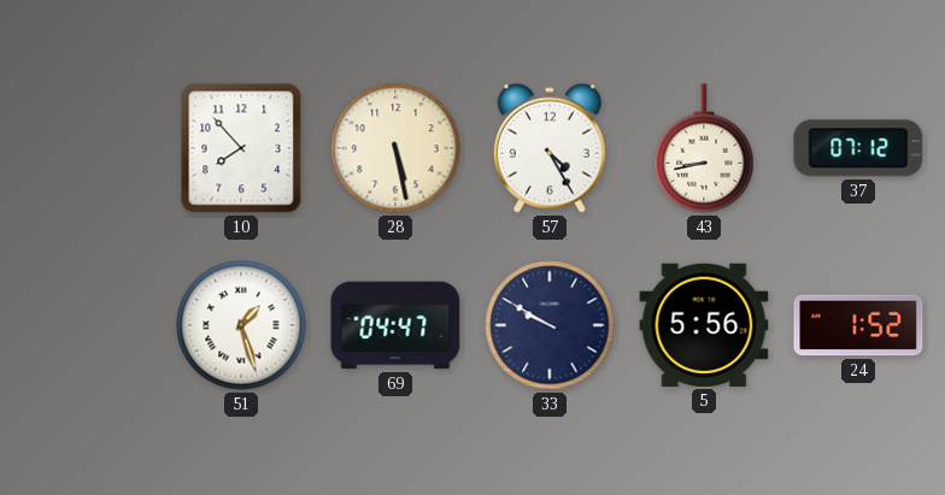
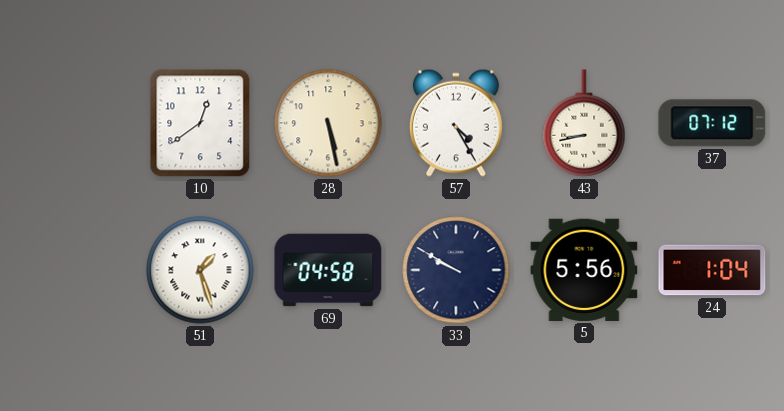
10: 7:53 -> 12:39
69: 04:47 -> 04:58
24: 1:52 -> 1:04
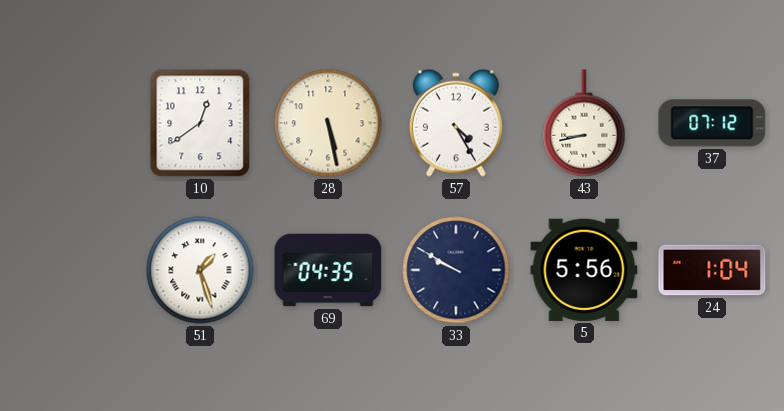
69: 04:58 -> 04:35
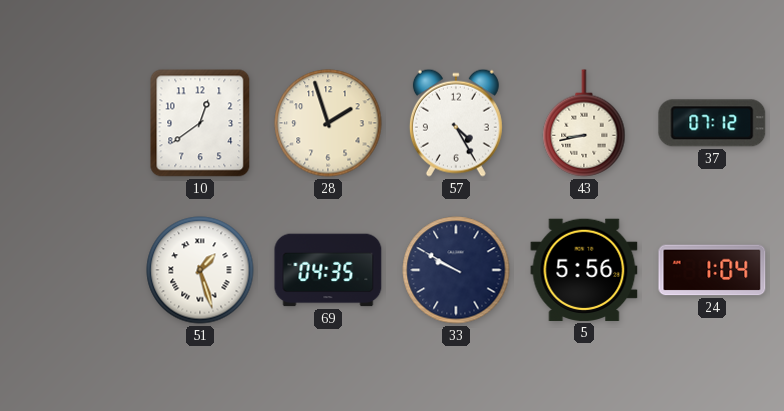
28: 5:28 -> 1:57
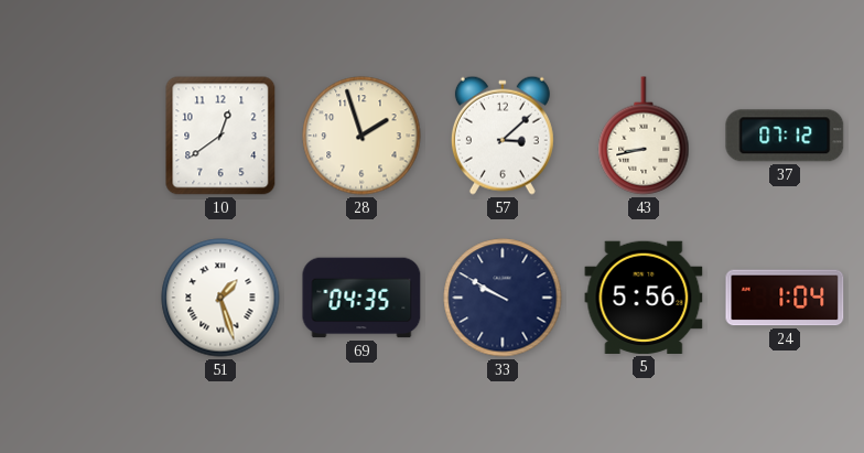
57: 4:25 -> 3:08
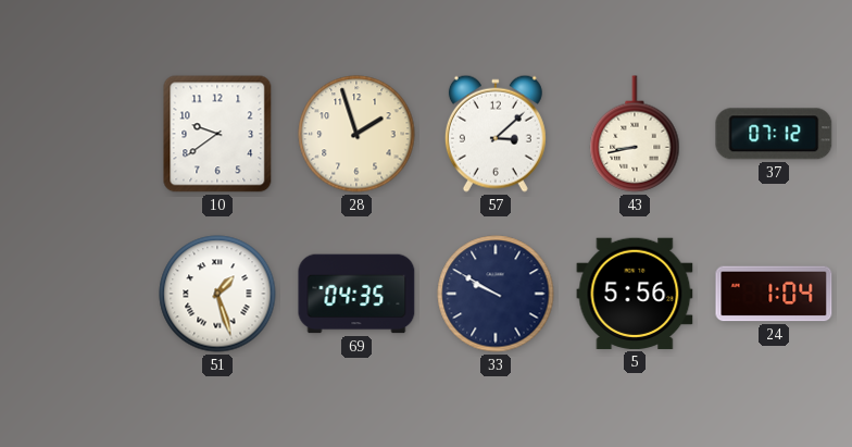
10: 12:39 -> 9:39
